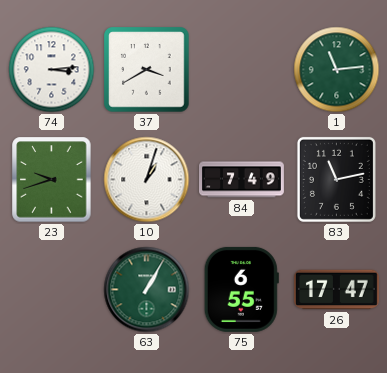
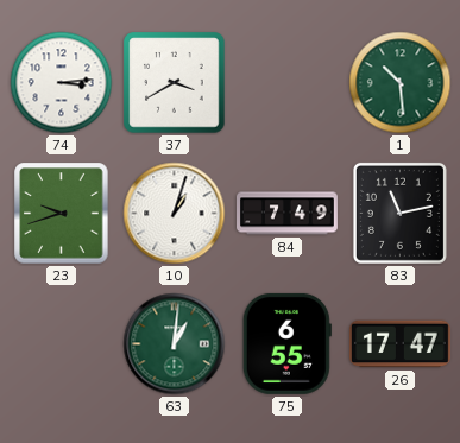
1: 11:14 -> 10:29
63: 1:05 -> 1:01
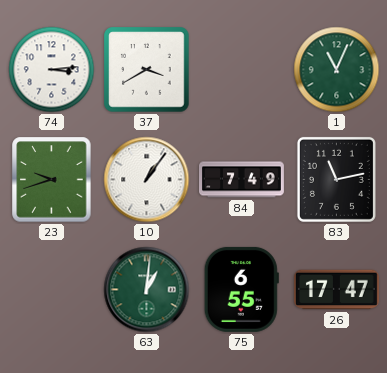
1: 10:29 -> 11:04
10: 1:03 -> 1:06
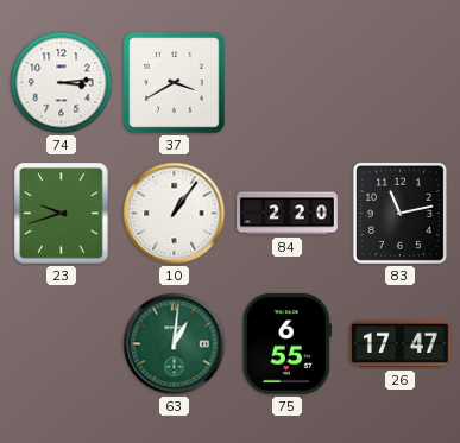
1: 11:04 -> none
84: 7:49 -> 2:20
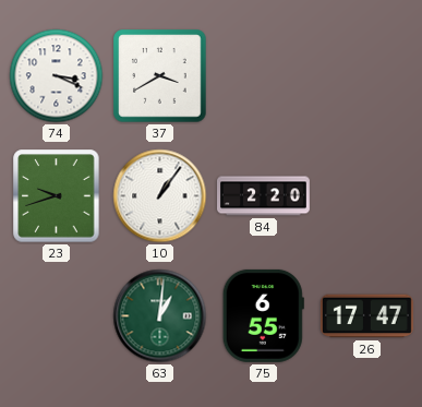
74: 3:14 -> 3:19
83: 11:13 -> none
